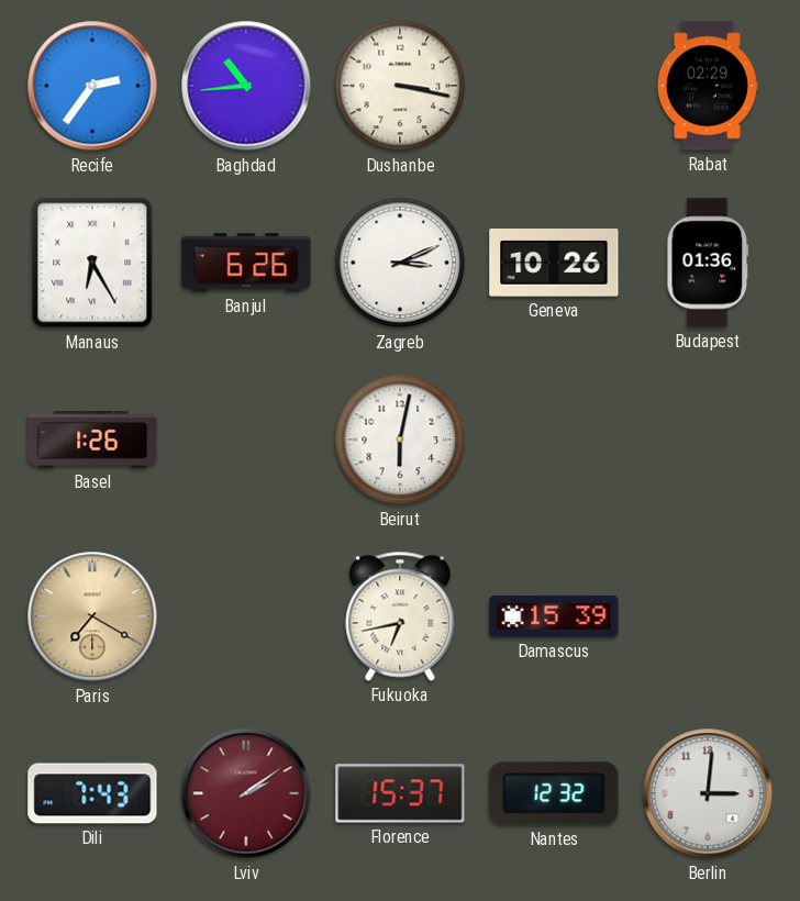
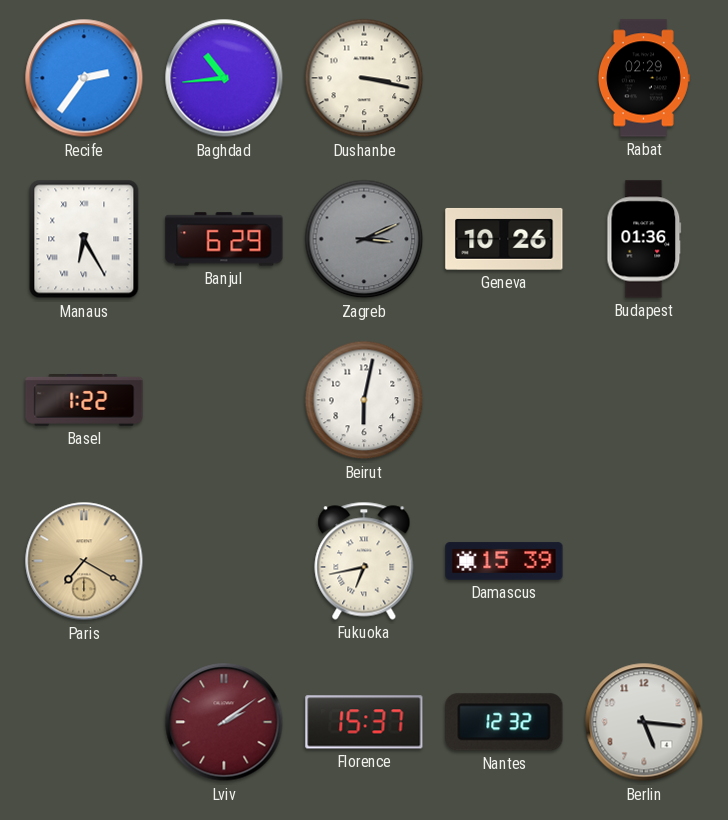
Banjul: 6:26 -> 6:29
Zagreb dial: white -> grey
Basel: 1:26 -> 1:22
Dili: 7:43 -> none
Berlin: 3:01 -> 5:16
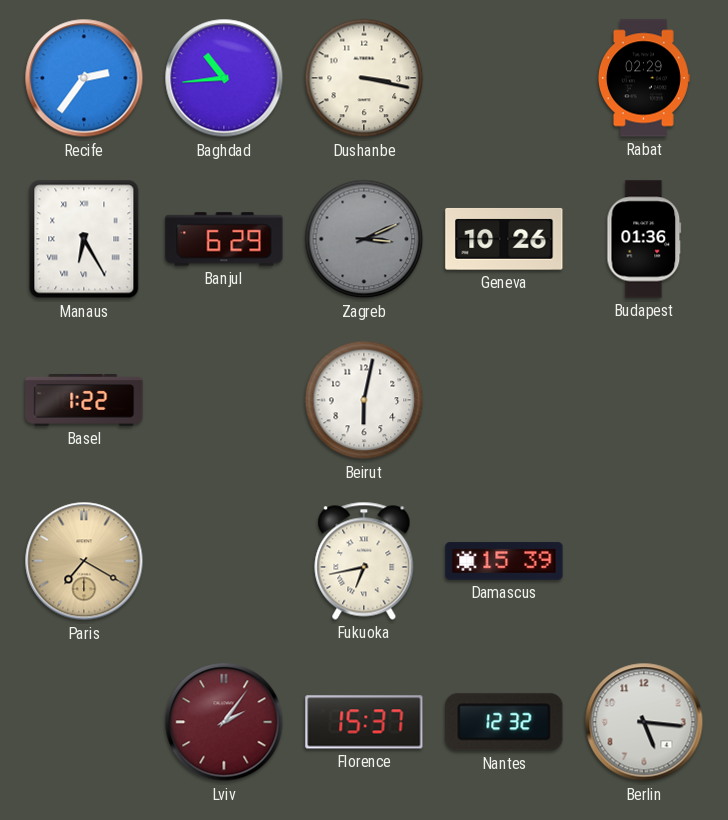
Lviv: 2:09 -> 2:06
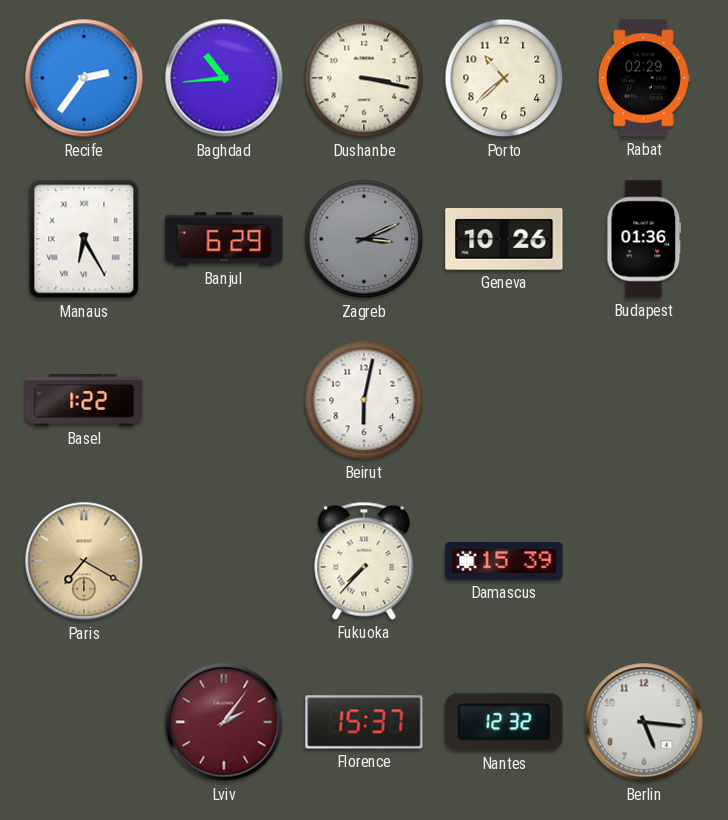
Porto: none -> 10:38
Fukuoka: 6:43 -> 7:37
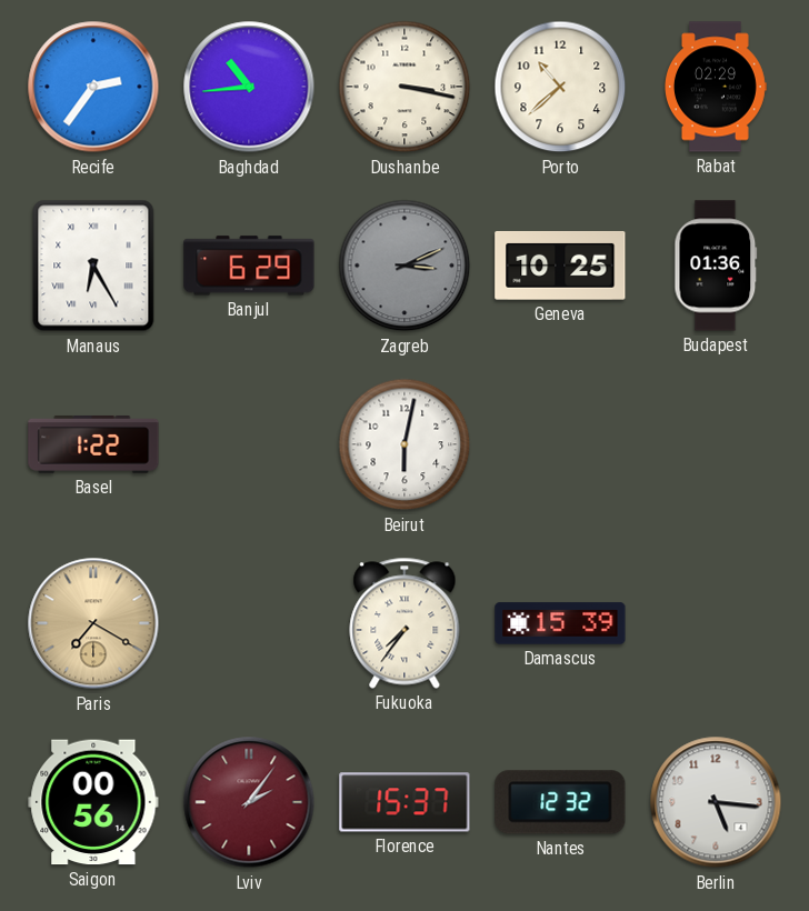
Geneva: 10:26 -> 10:25
Fukuoka: 7:37 -> 7:36
Saigon: none -> 00:56
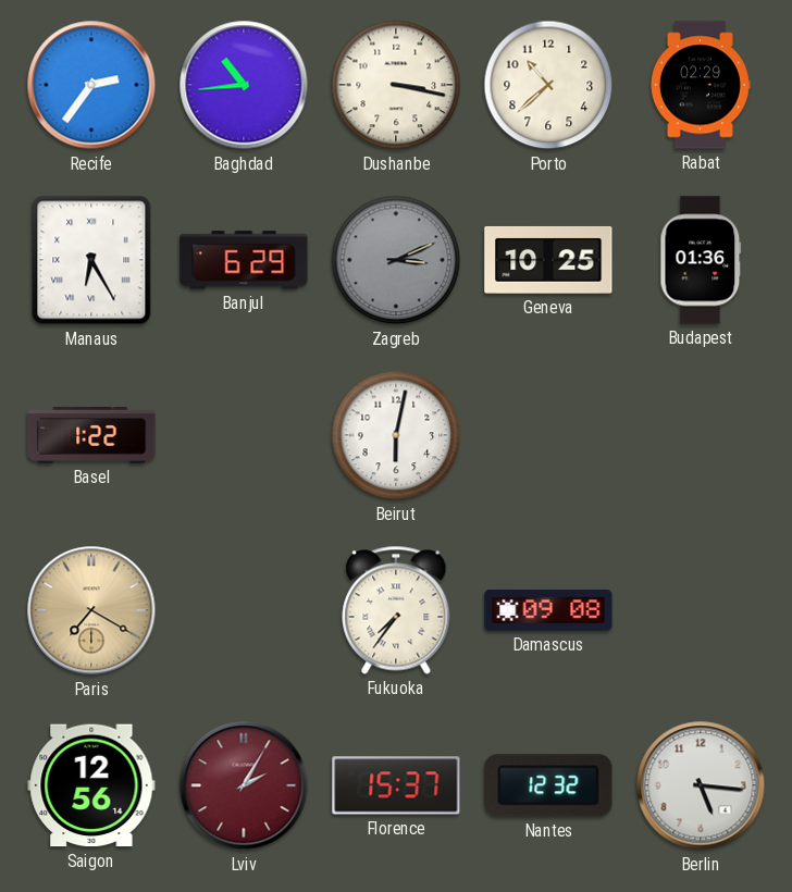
Damascus: 15:39 -> 09:08
Saigon: 00:56 -> 12:56
Lviv: 2:06 -> 2:05
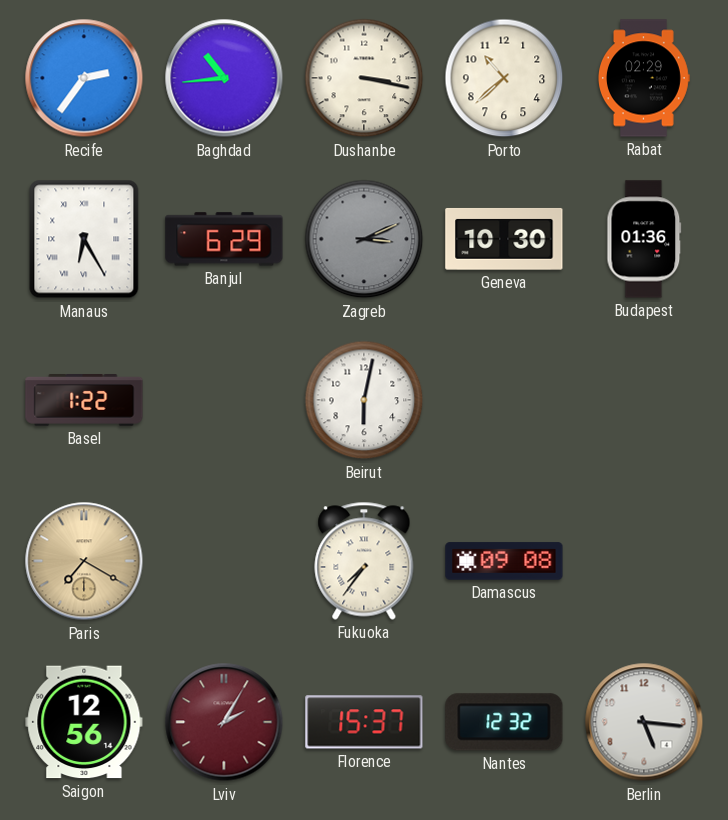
Geneva: 10:25 -> 10:30
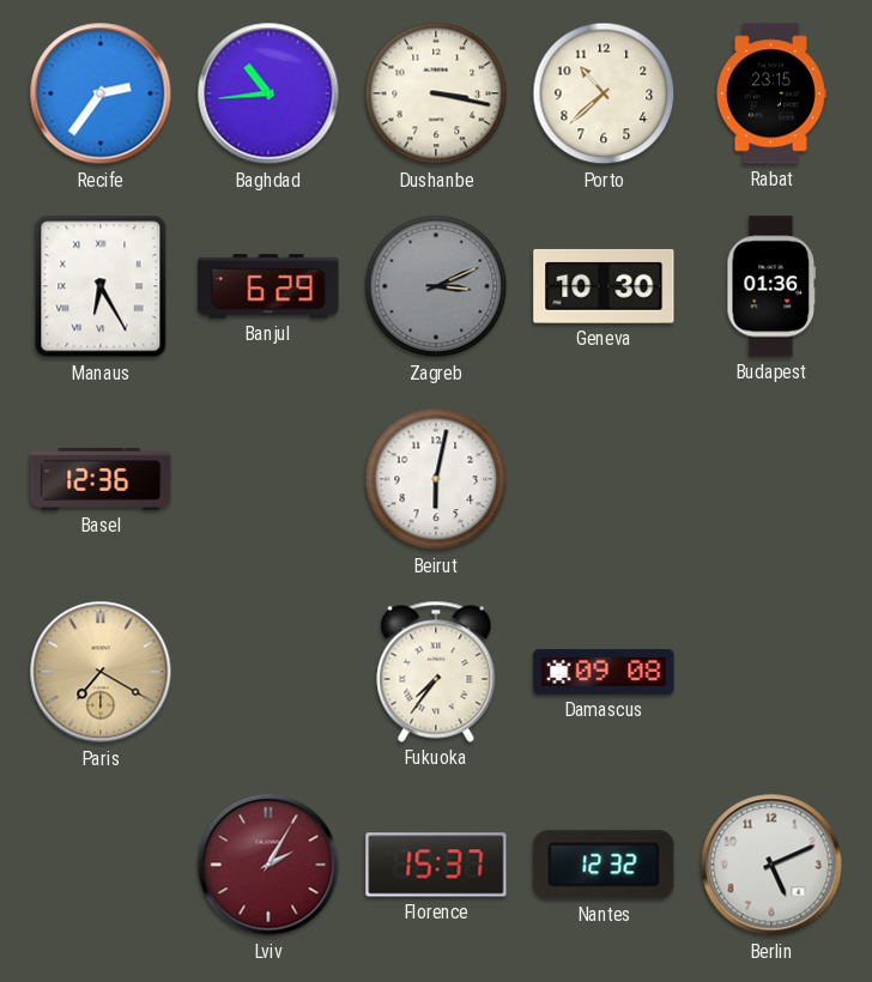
Rabat: 02:29 -> 23:15
Basel: 1:22 -> 12:36
Saigon: 12:56 -> none
Berlin: 5:16 -> 5:11
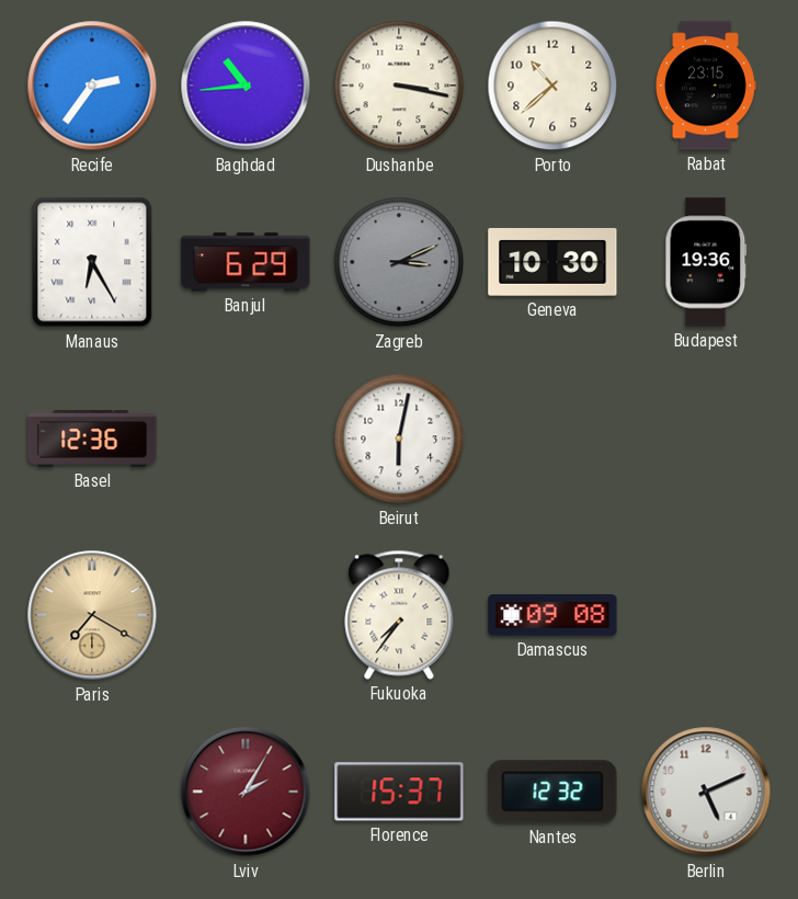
Budapest: 01:36 -> 19:36
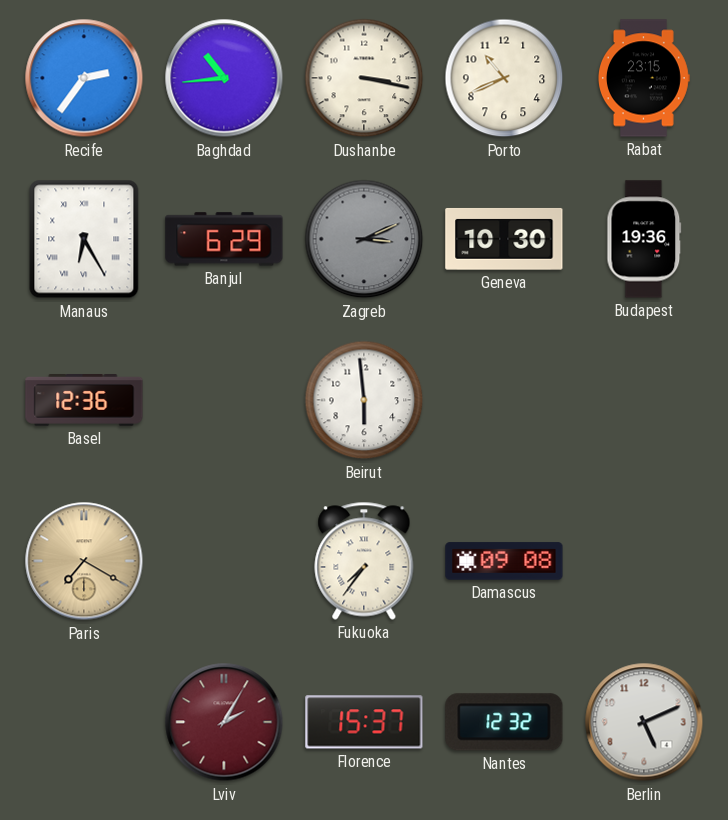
Porto: 10:38 -> 10:41
Beirut: 6:02 -> 5:59
